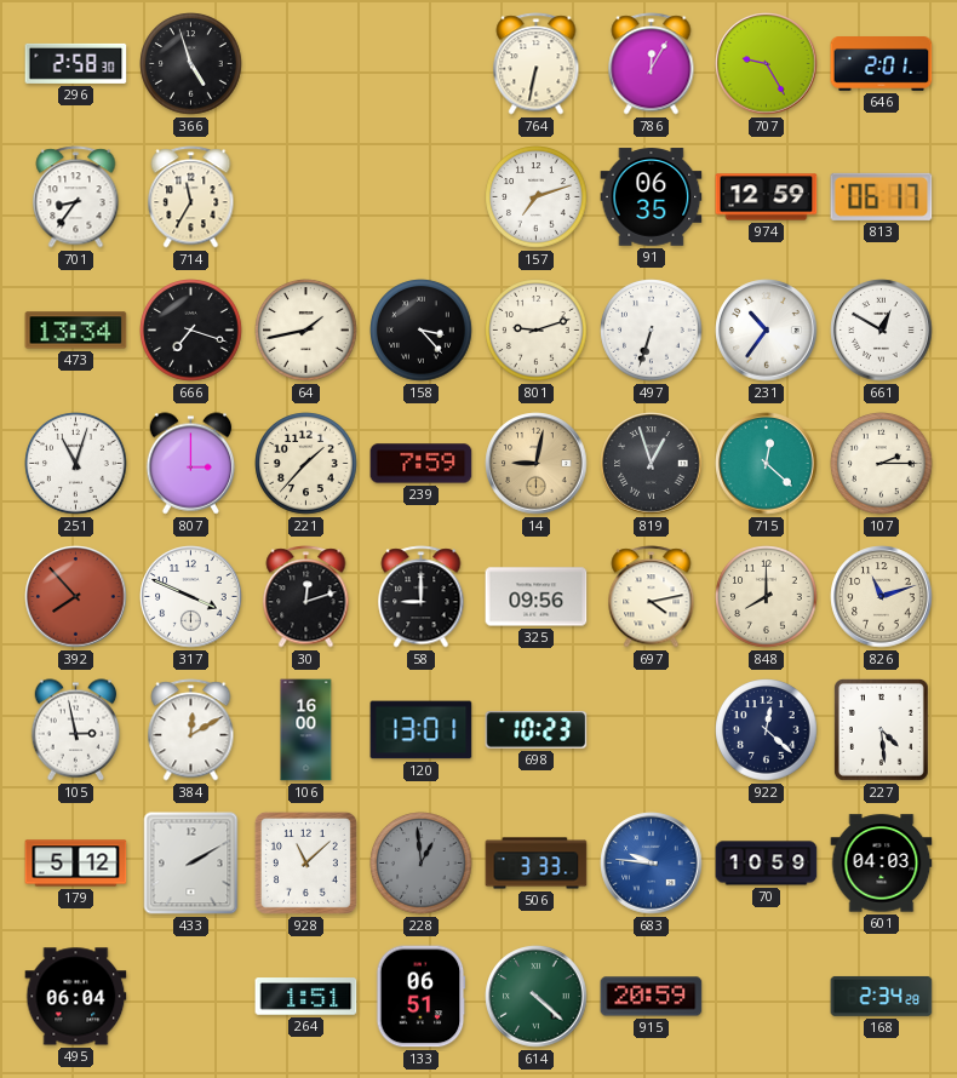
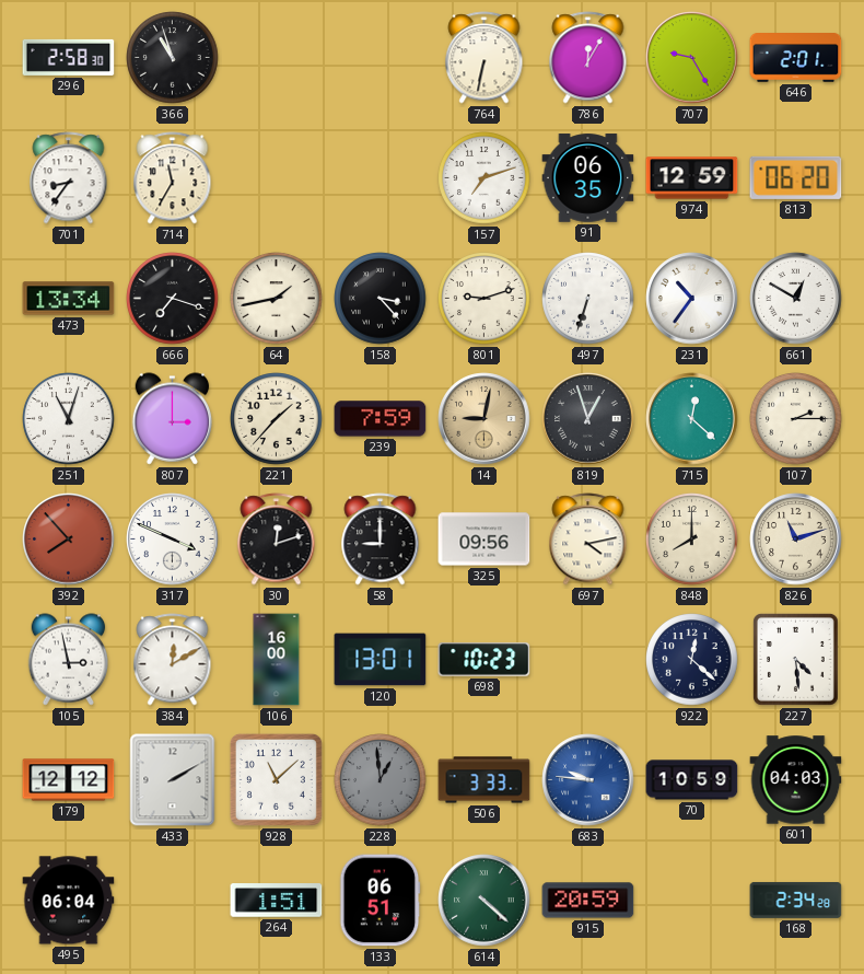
366: 4:57 -> 10:57
813: 06:17 -> 06:20
179: 5:12 -> 12:12
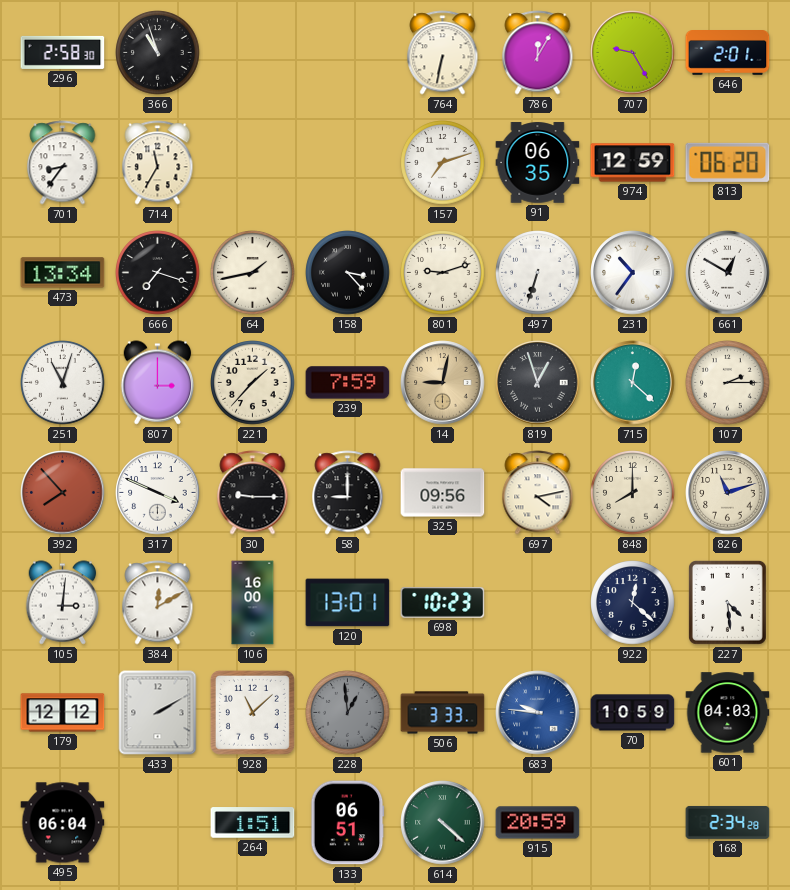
30: 12:12 -> 9:15
105: 2:58 -> 3:01
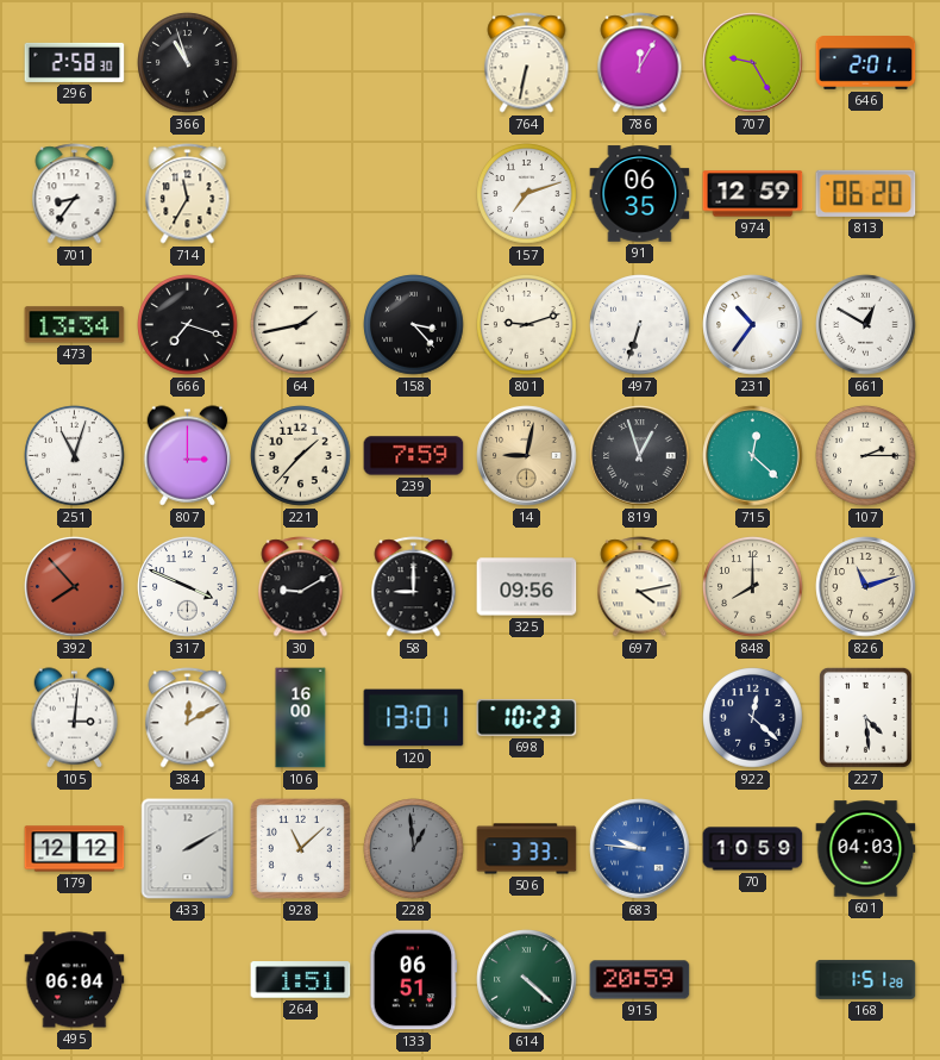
30: 9:15 -> 9:10
168: 2:34 -> 1:51
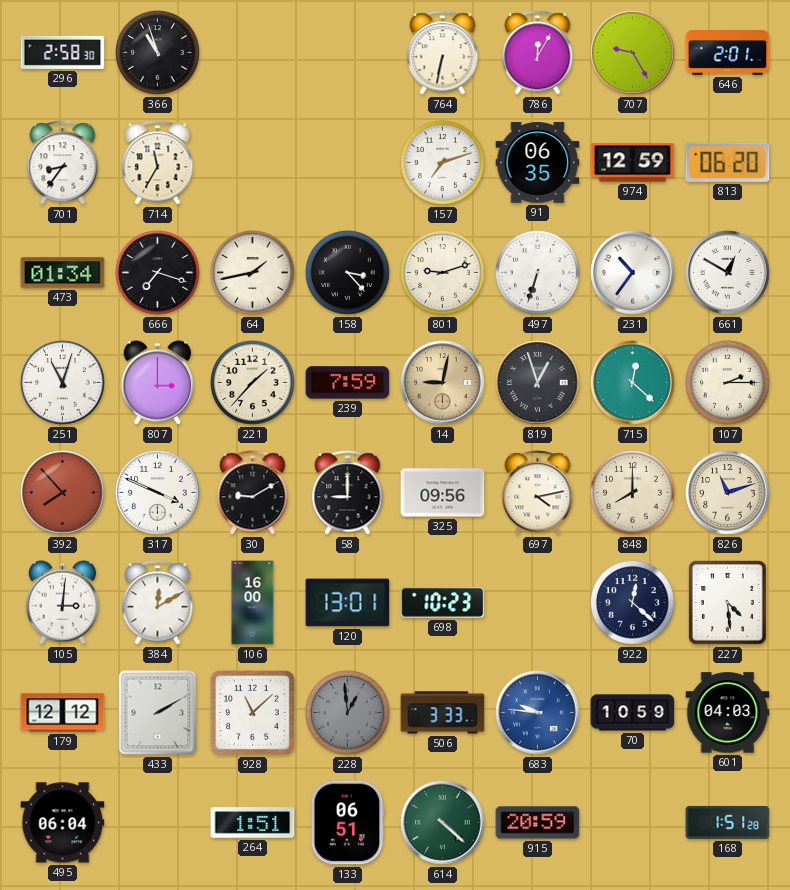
473: 13:34 -> 01:34
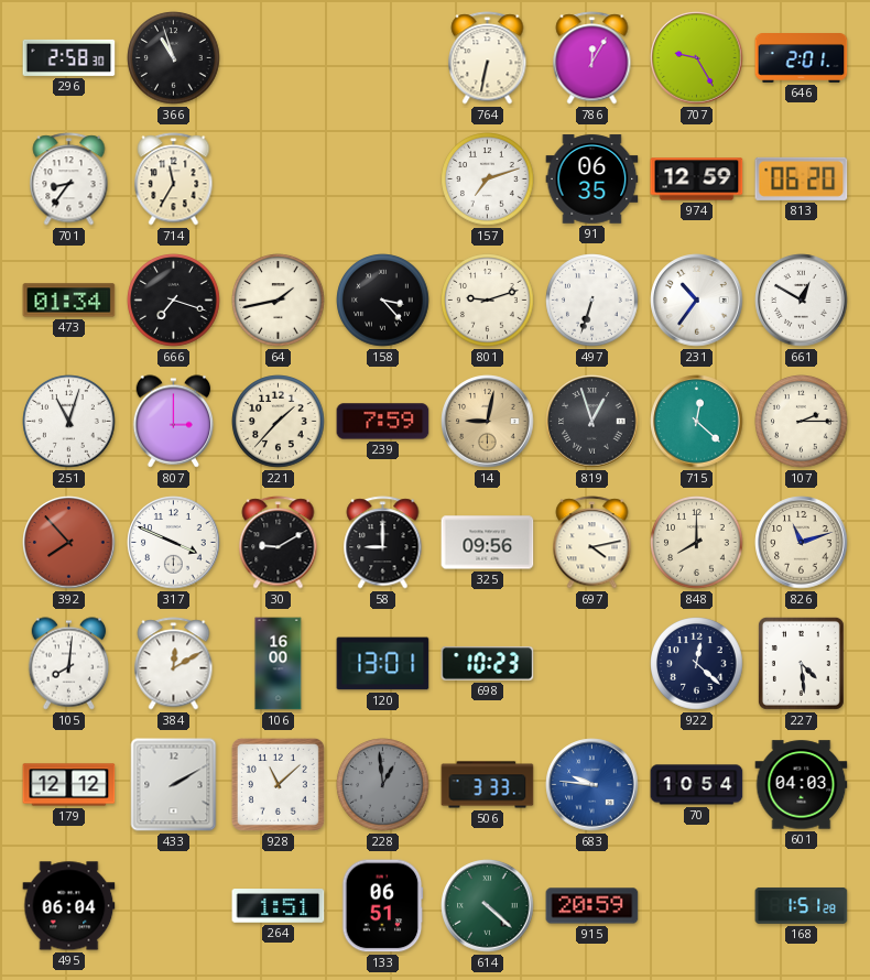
105: 3:01 -> 8:01
70: 10:59 -> 10:54
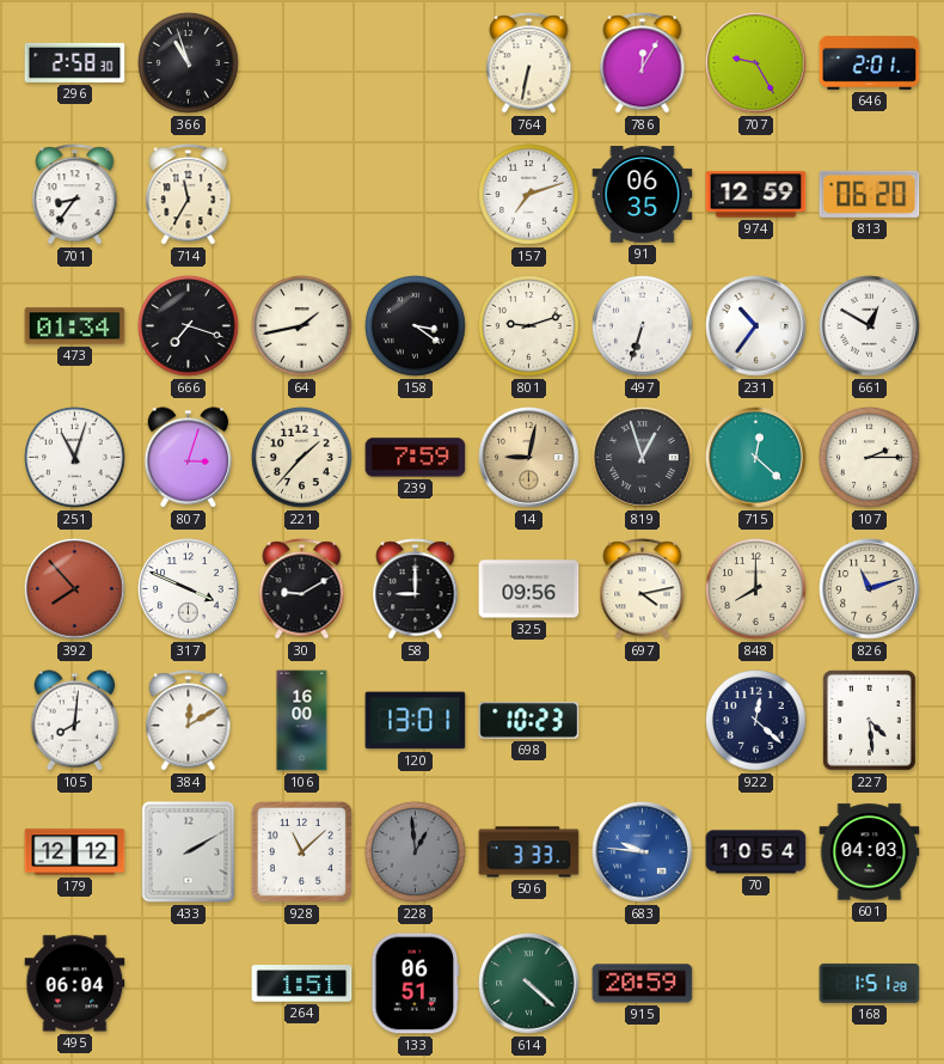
158: 3:23 -> 3:21
807: 3:00 -> 3:03
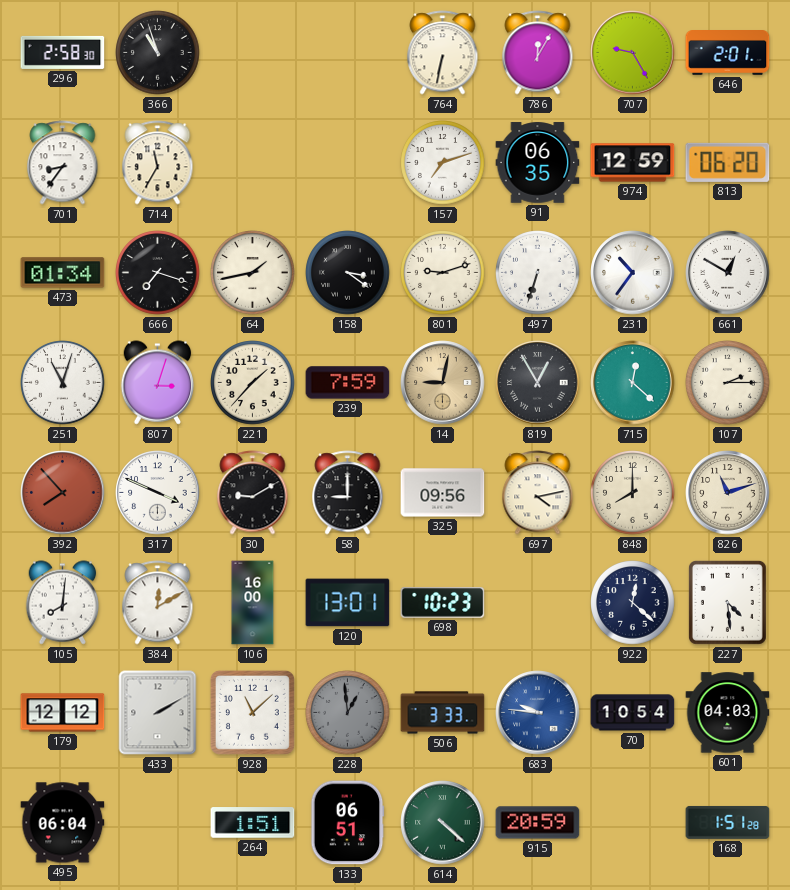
819: 12:57 -> 12:55
